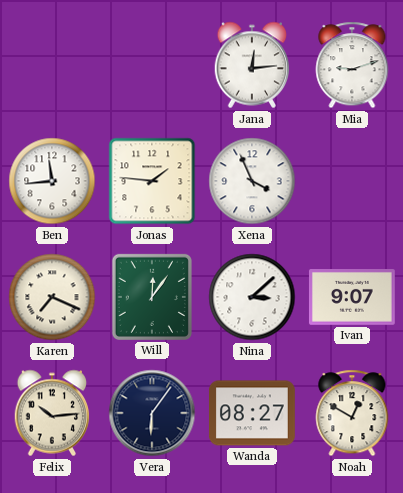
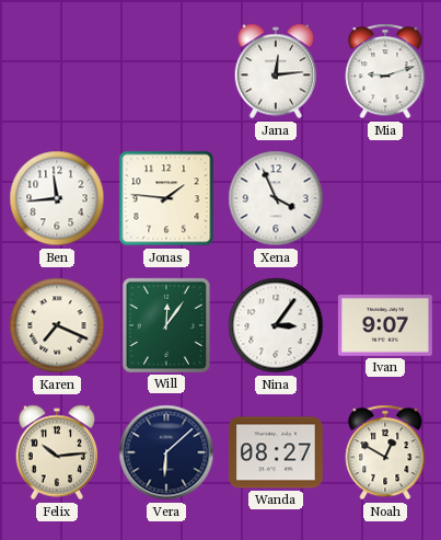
Nina: 3:08 -> 3:06
Vera: 6:06 -> 6:08
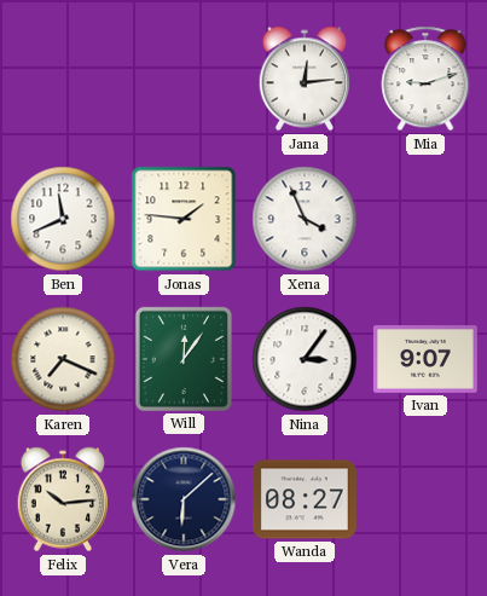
Ben: 11:44 -> 11:41
Noah: 12:50 -> none
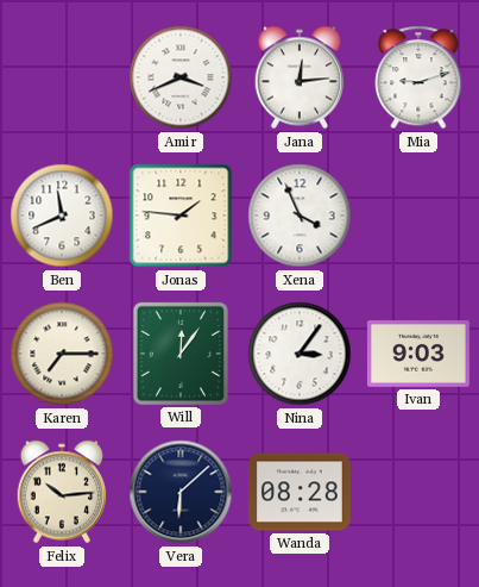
Amir: none -> 3:41
Karen: 7:19 -> 7:15
Ivan: 9:07 -> 9:03
Wanda: 08:27 -> 08:28
